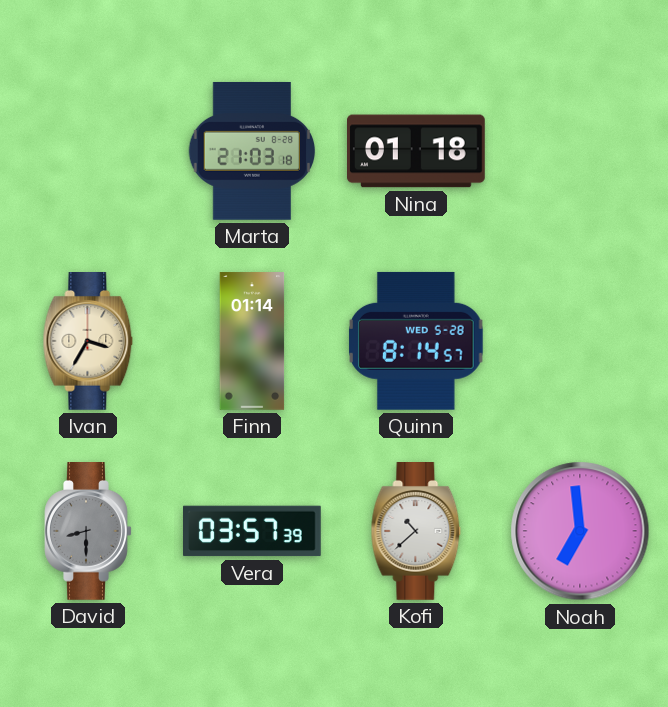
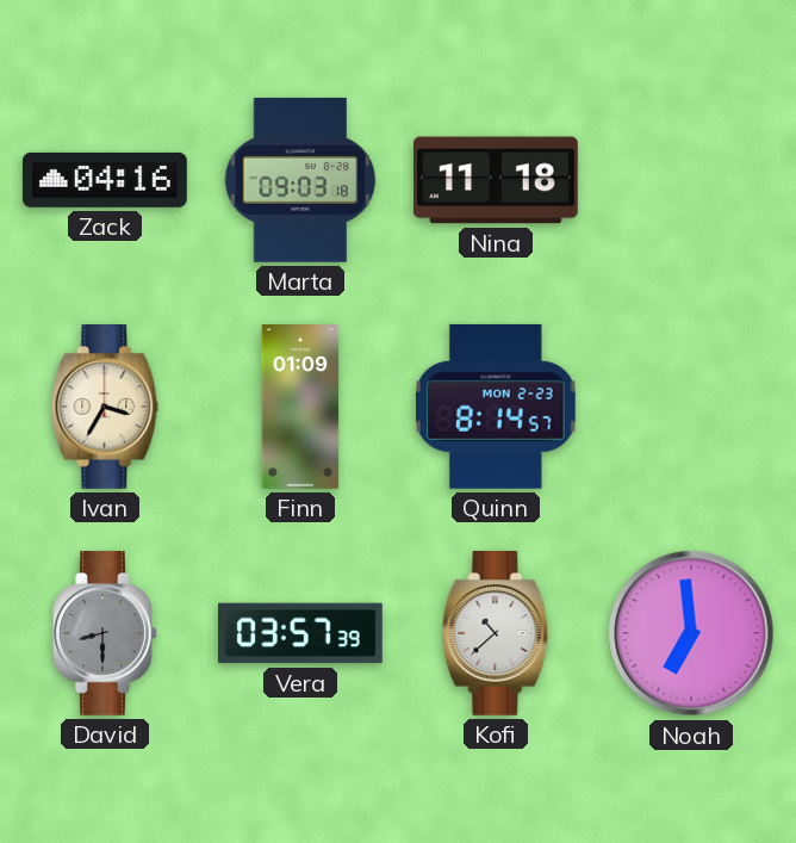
Zack: none -> 04:16
Marta: 21:03 -> 09:03
Nina: 01:18 -> 11:18
Finn: 01:14 -> 01:09
Quinn date: WED 5-28 -> MON 2-23
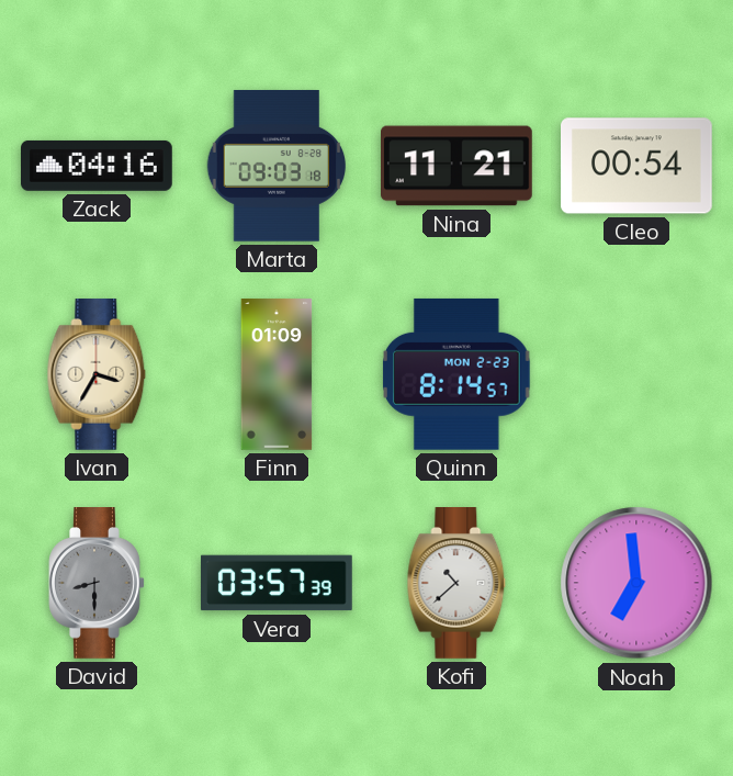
Nina: 11:18 -> 11:21
Cleo: none -> 00:54
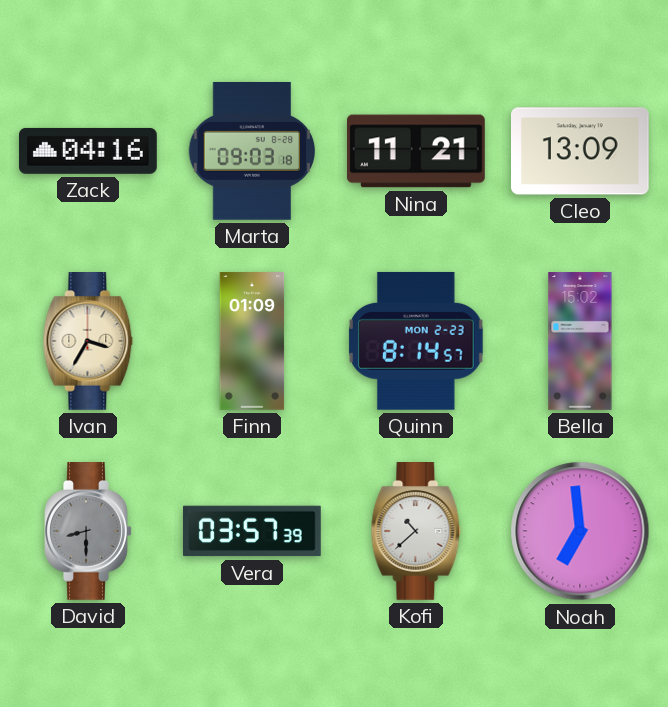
Cleo: 00:54 -> 13:09
Bella: none -> 15:02
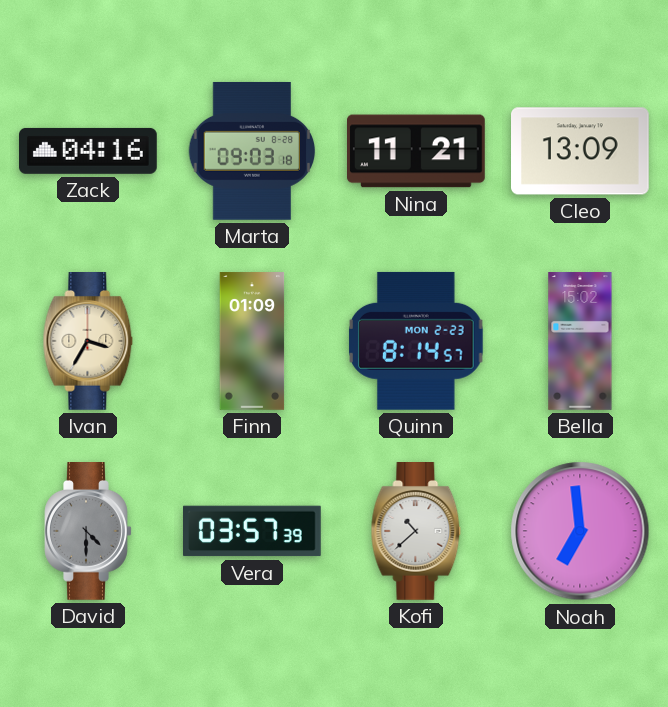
David: 8:30 -> 4:30
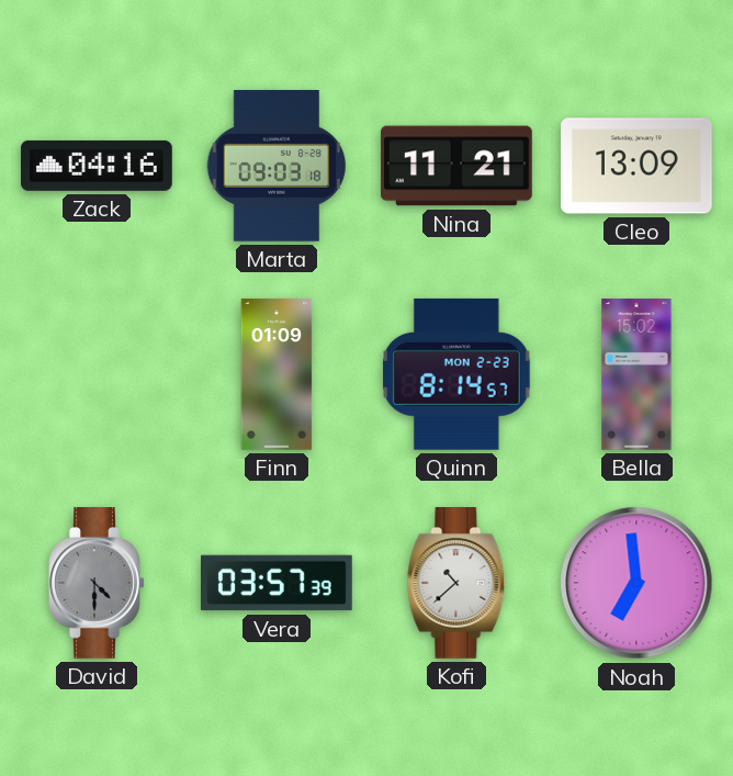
Ivan: 3:35 -> none
